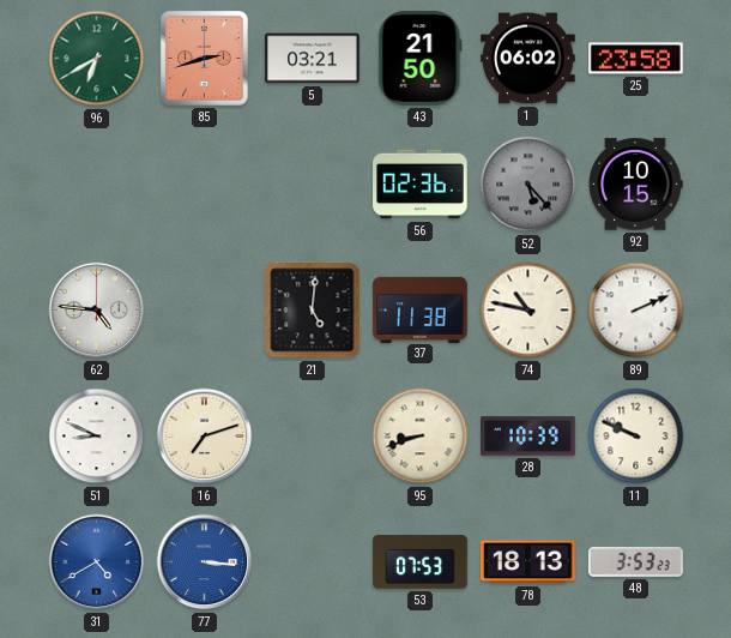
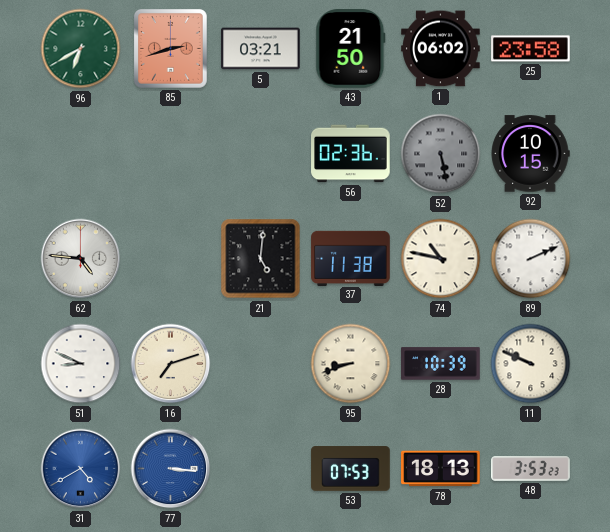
52: 5:23 -> 5:28
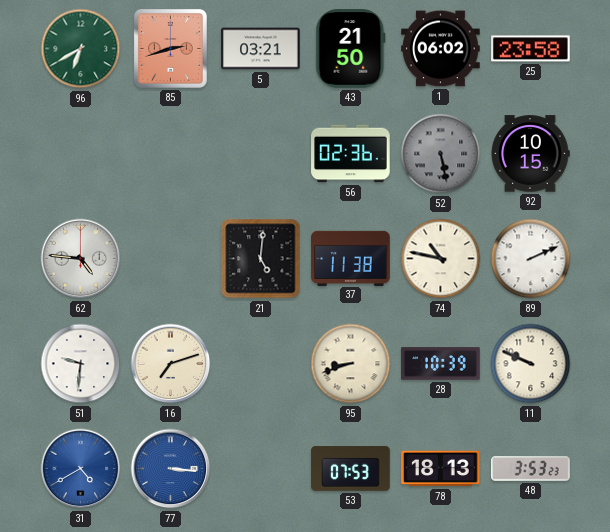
51: 8:49 -> 9:31
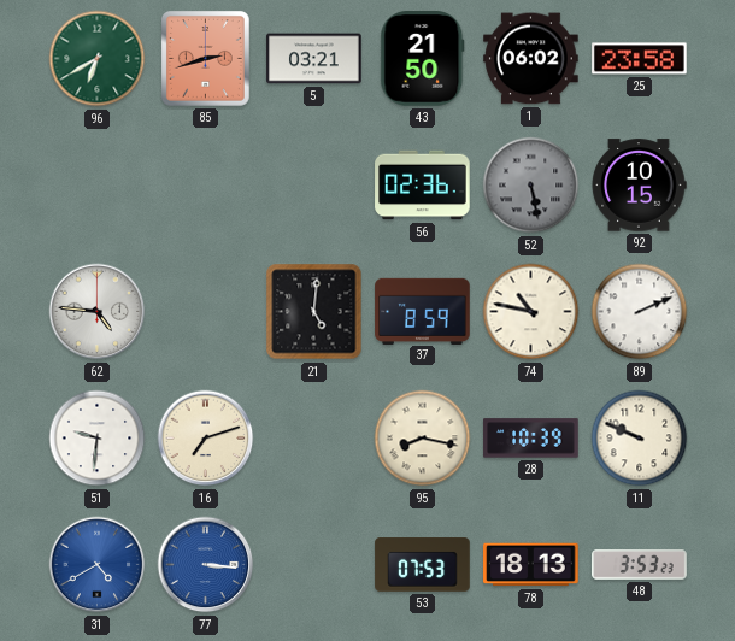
37: 11:38 -> 8:59
95: 8:42 -> 8:17
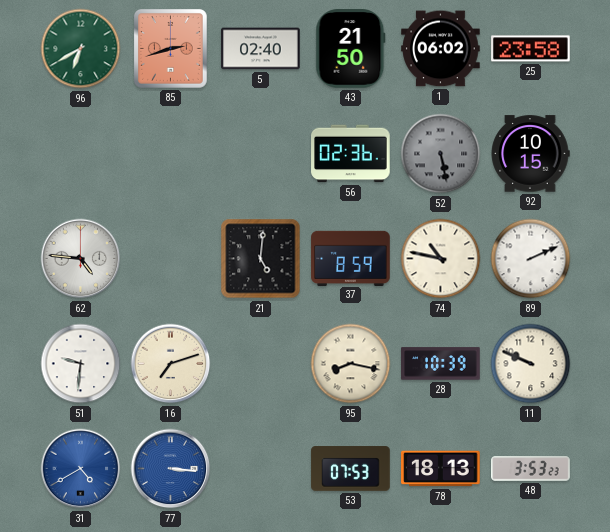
5: 03:21 -> 02:40
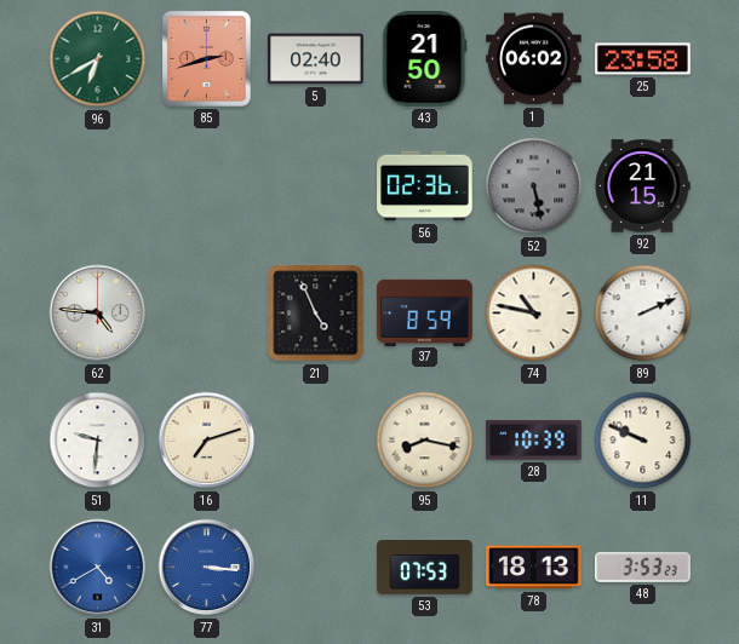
92: 10:15 -> 21:15
21: 5:01 -> 4:56
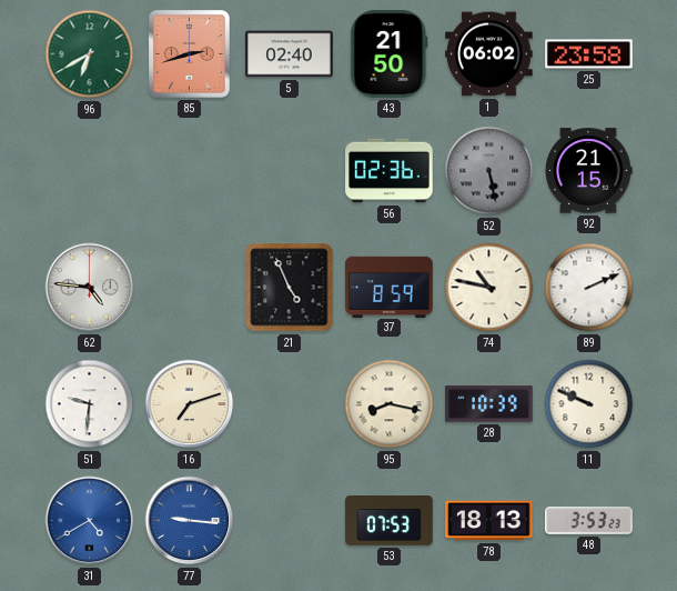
77: 3:16 -> 9:16
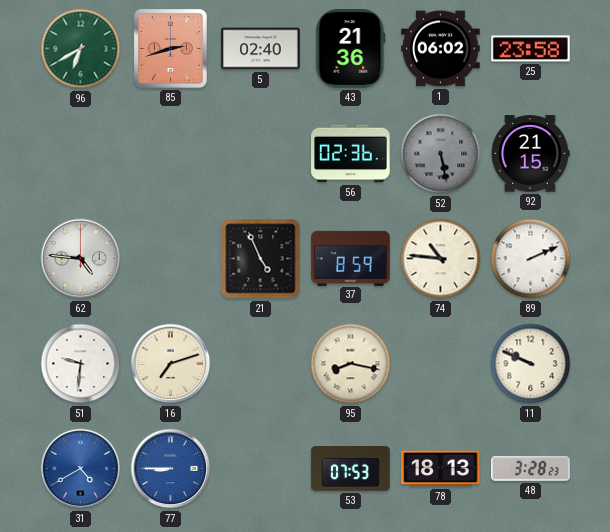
43: 21:50 -> 21:36
74: 10:47 -> 10:46
28: 10:39 -> none
77: 9:16 -> 8:45
48: 3:53 -> 3:28
